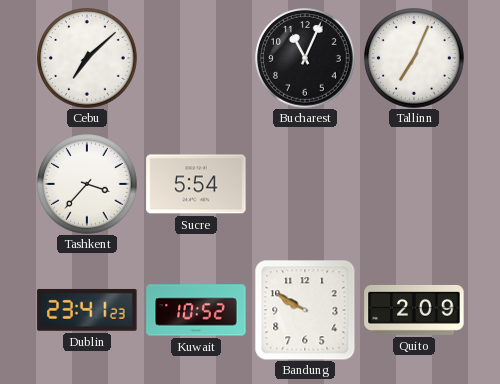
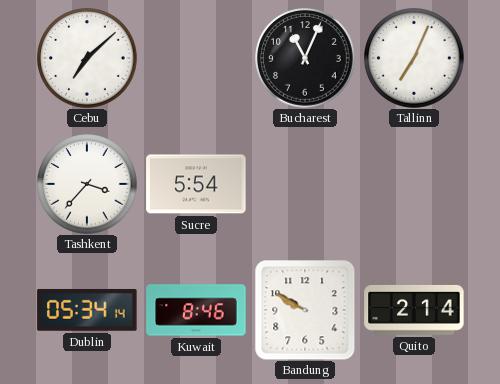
Dublin: 23:41 -> 05:34
Kuwait: 10:52 -> 8:46
Quito: 2:09 -> 2:14
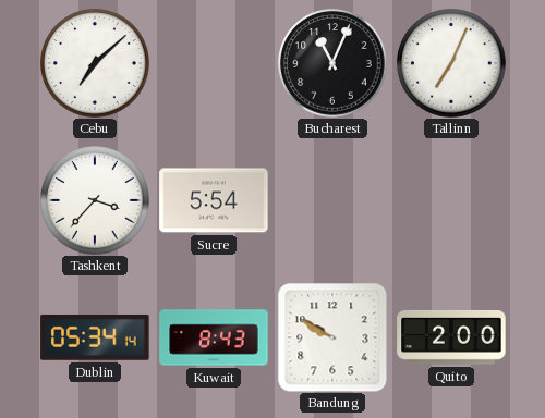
Kuwait: 8:46 -> 8:43
Quito: 2:14 -> 2:00
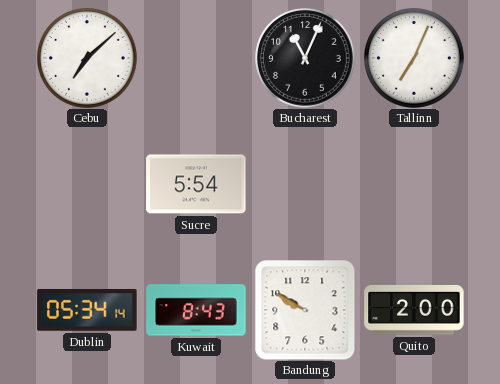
Tashkent: 3:37 -> none
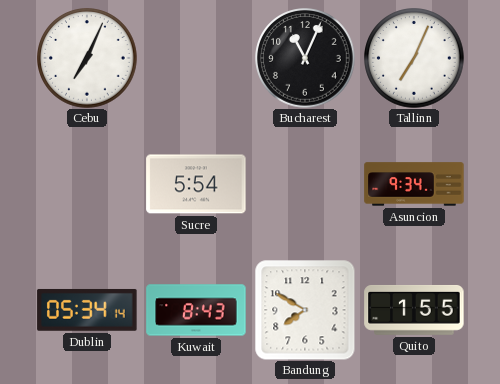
Cebu: 7:08 -> 7:04
Asuncion: none -> 9:34
Bandung: 9:50 -> 7:50
Quito: 2:00 -> 1:55
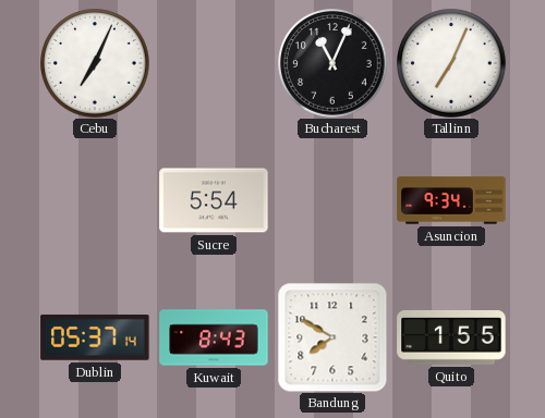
Dublin: 05:34 -> 05:37
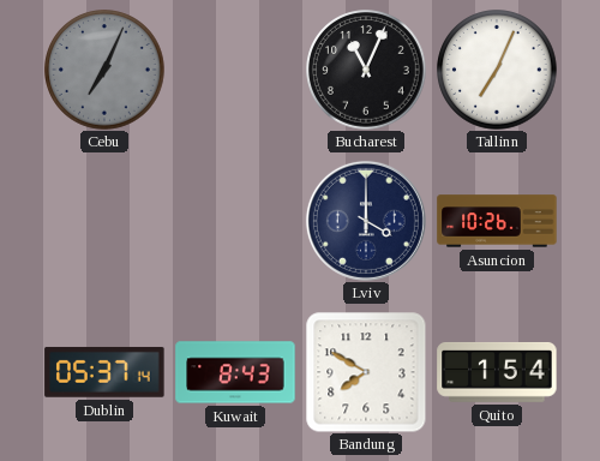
Cebu dial: white -> grey
Sucre: 5:54 -> none
Lviv: none -> 4:00
Asuncion: 9:34 -> 10:26
Quito: 1:55 -> 1:54
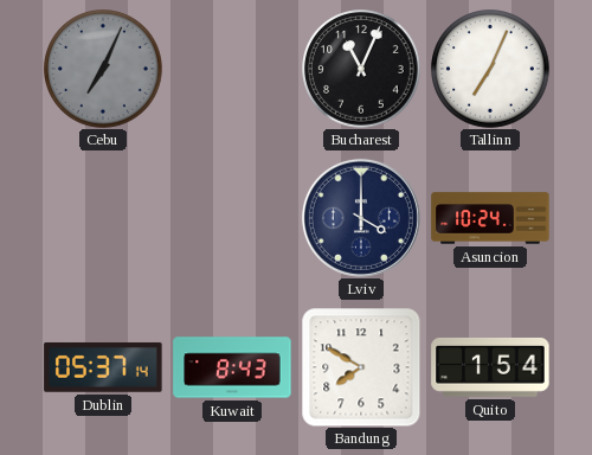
Asuncion: 10:26 -> 10:24
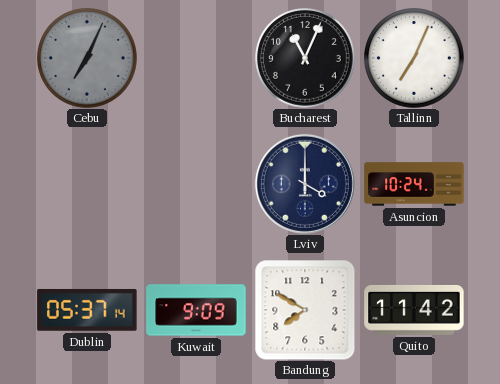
Kuwait: 8:43 -> 9:09
Quito: 1:54 -> 11:42
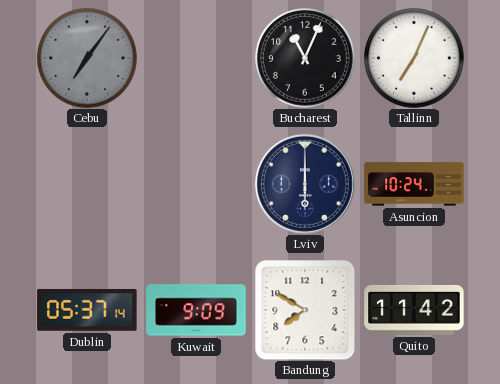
Cebu: 7:04 -> 7:06
Lviv: 4:00 -> 6:00
